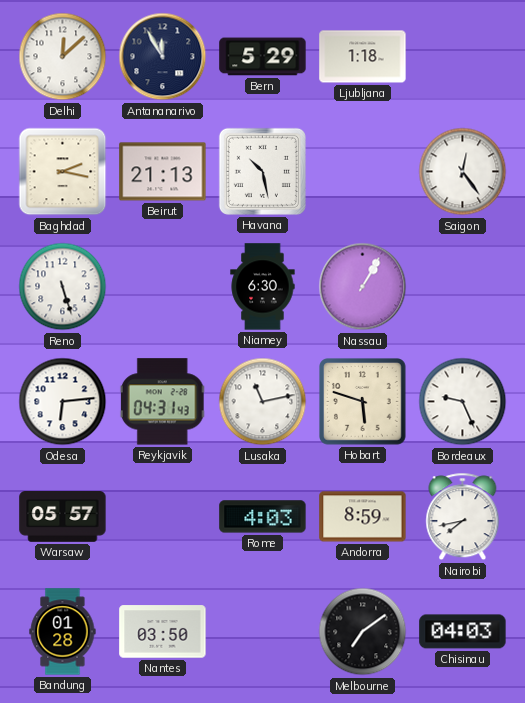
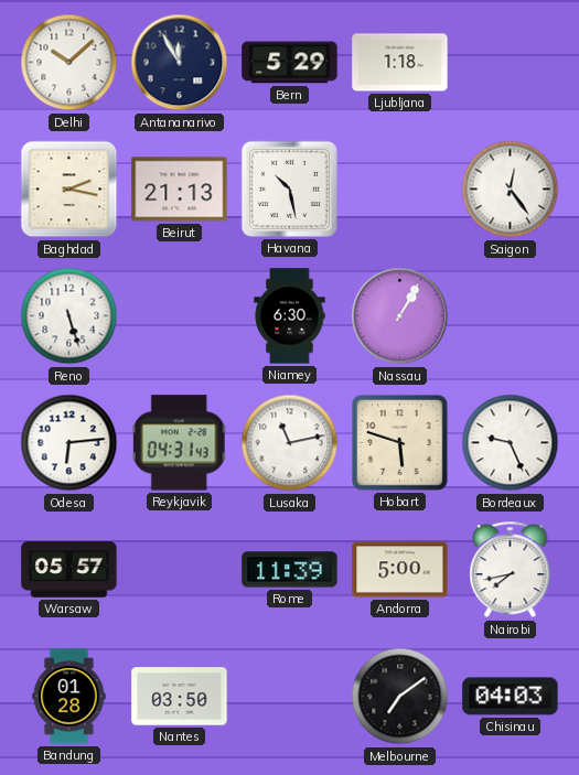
Delhi: 12:08 -> 10:08
Rome: 4:03 -> 11:39
Andorra: 8:59 -> 5:00
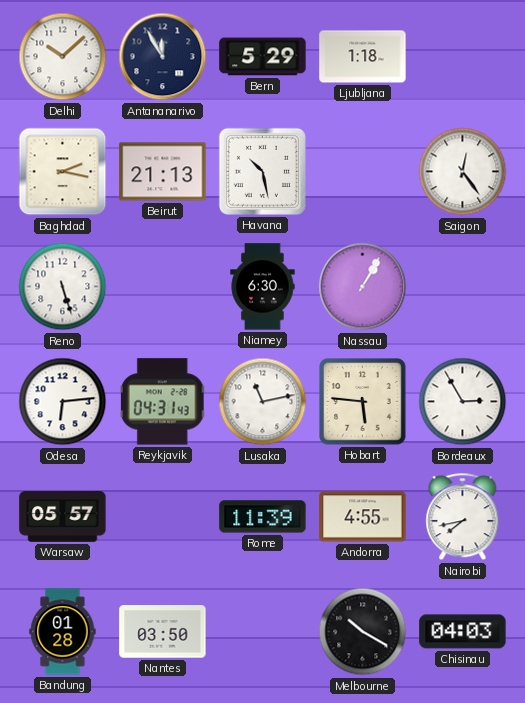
Hobart: 5:48 -> 5:46
Bordeaux: 9:26 -> 2:55
Andorra: 5:00 -> 4:55
Melbourne: 7:09 -> 10:20
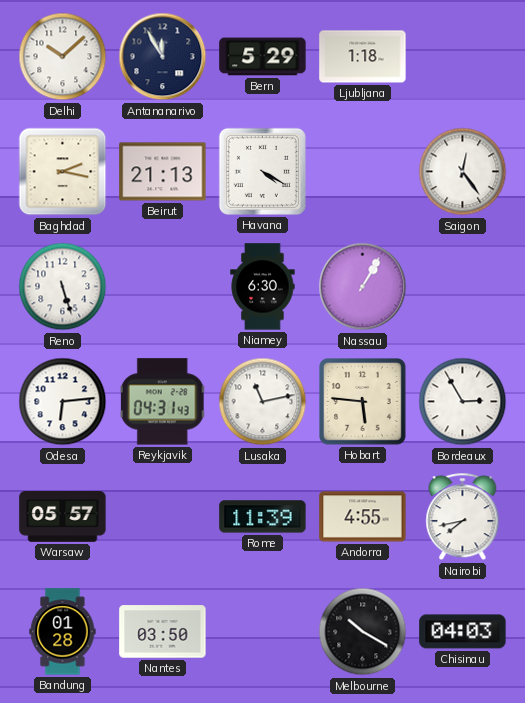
Havana: 10:28 -> 4:20
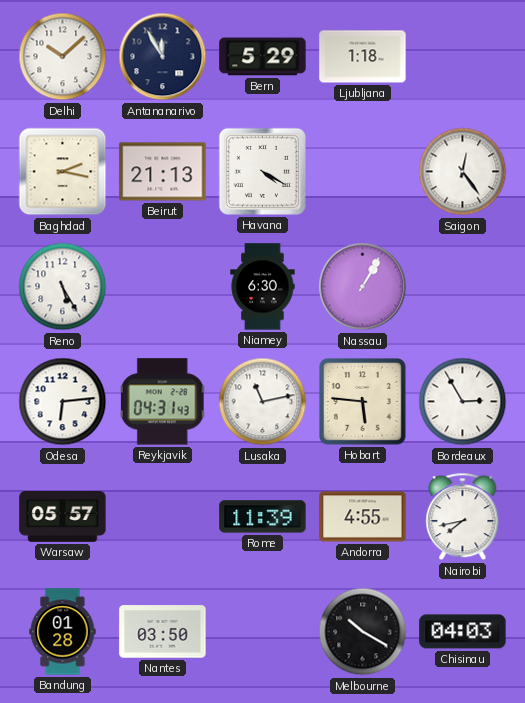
Reno: 5:27 -> 5:25
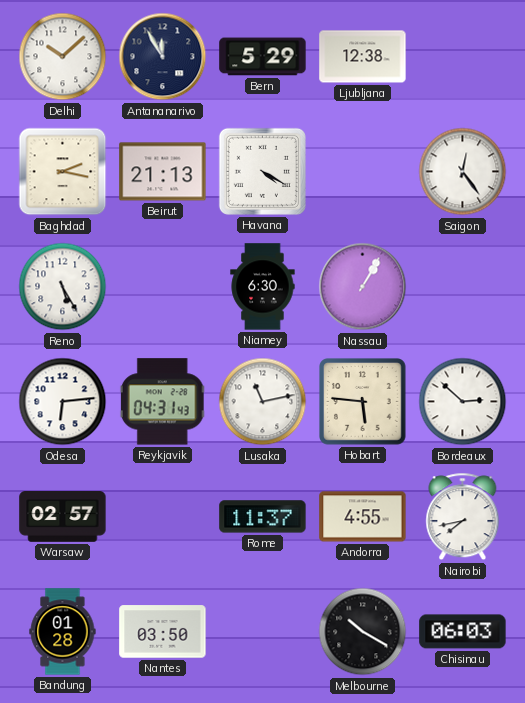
Ljubljana: 1:18 -> 12:38
Bordeaux: 2:55 -> 2:52
Warsaw: 05:57 -> 02:57
Rome: 11:39 -> 11:37
Chisinau: 04:03 -> 06:03
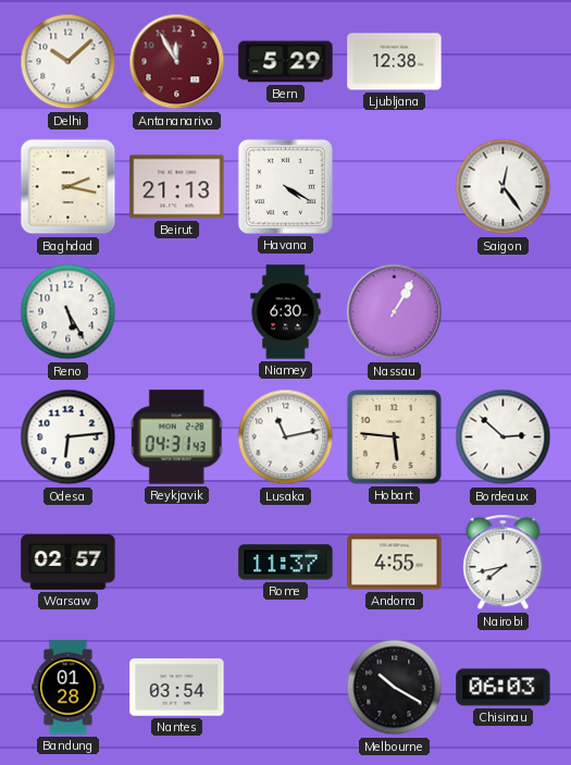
Antananarivo dial: navy -> burgundy
Nantes: 03:50 -> 03:54
